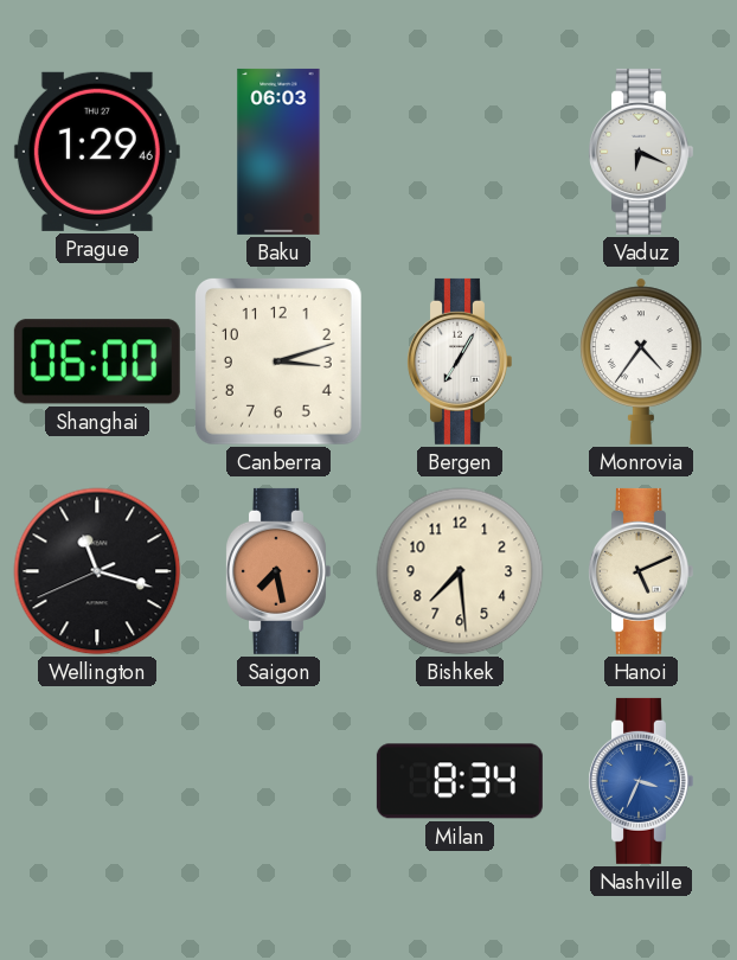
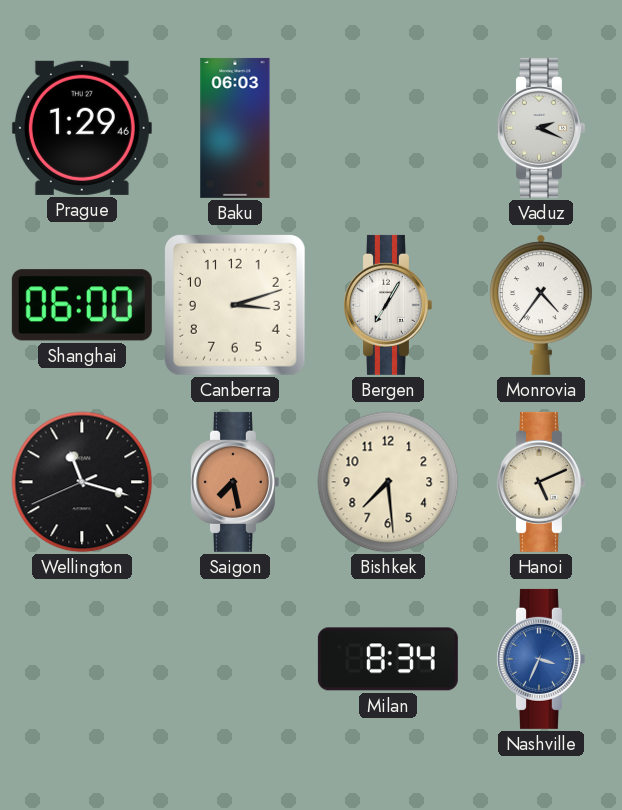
Vaduz: 6:19 -> 2:19
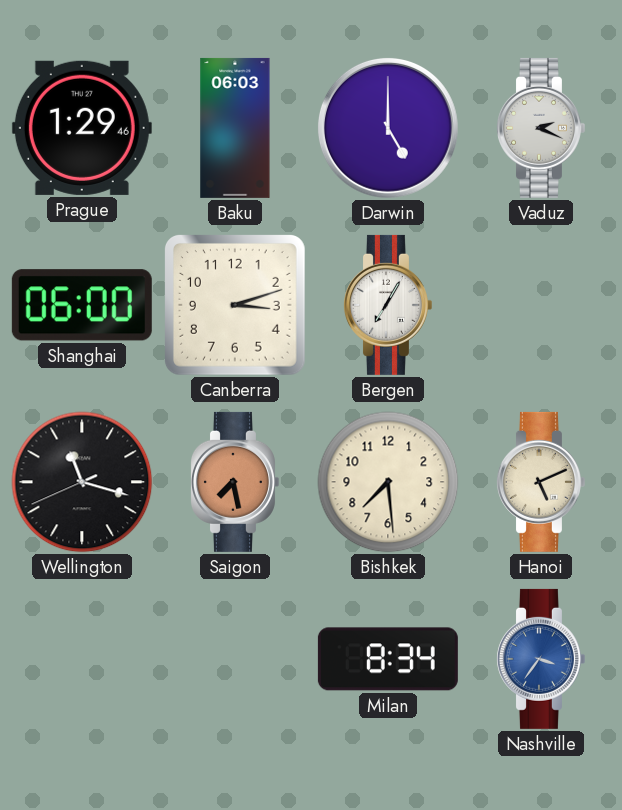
Darwin: none -> 5:00
Monrovia: 4:36 -> none
Nashville: 3:34 -> 3:36
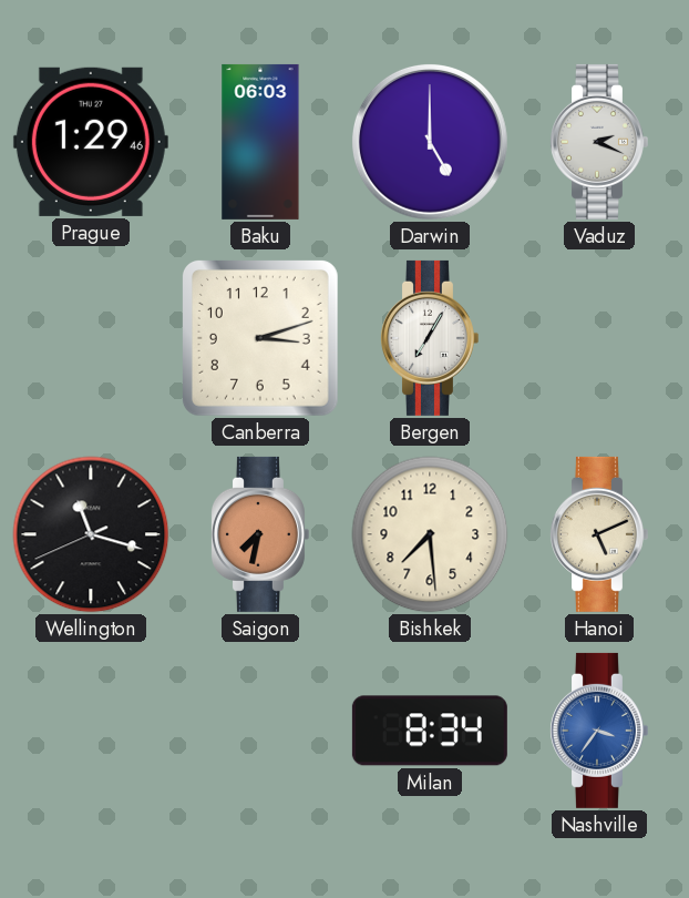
Shanghai: 06:00 -> none
Saigon: 7:28 -> 7:32
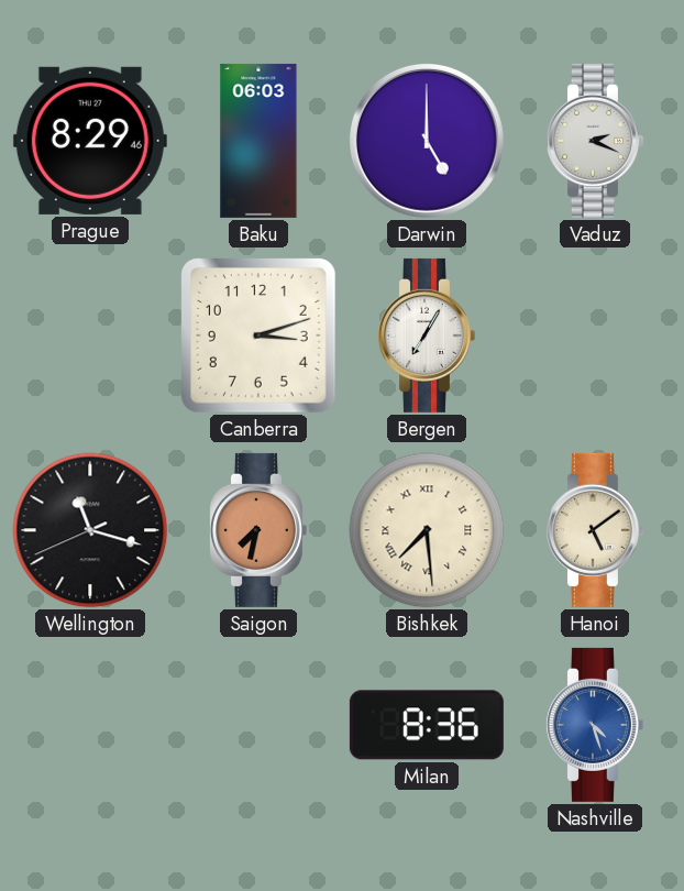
Prague: 1:29 -> 8:29
Bishkek numerals: Arabic -> Roman
Hanoi: 5:11 -> 5:09
Milan: 8:34 -> 8:36
Nashville: 3:36 -> 4:27
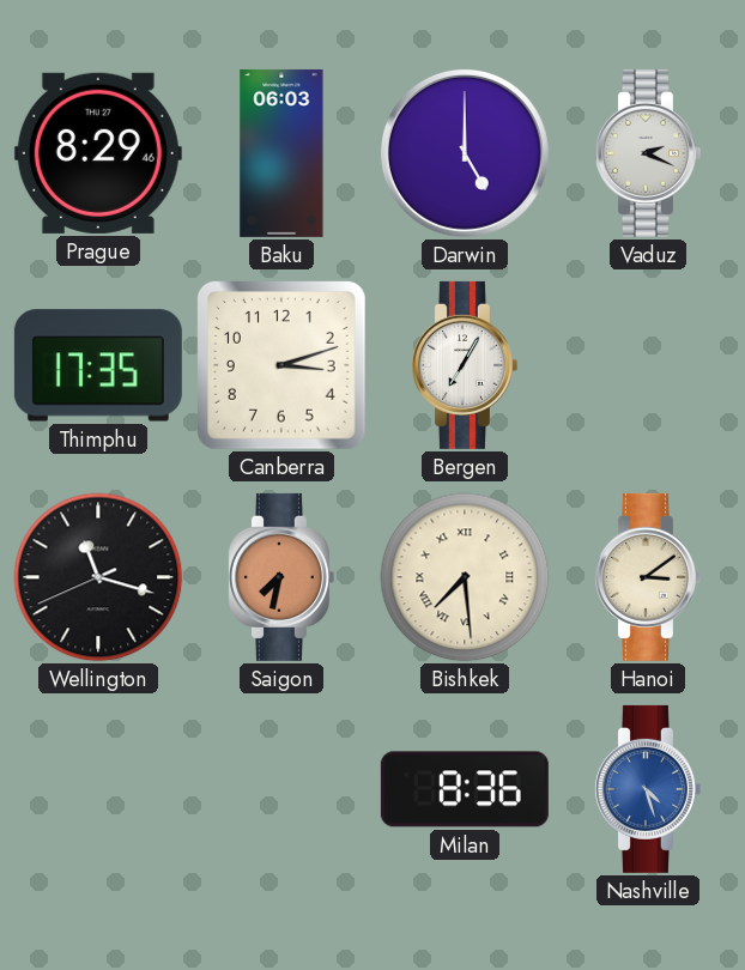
Thimphu: none -> 17:35
Hanoi: 5:09 -> 3:09
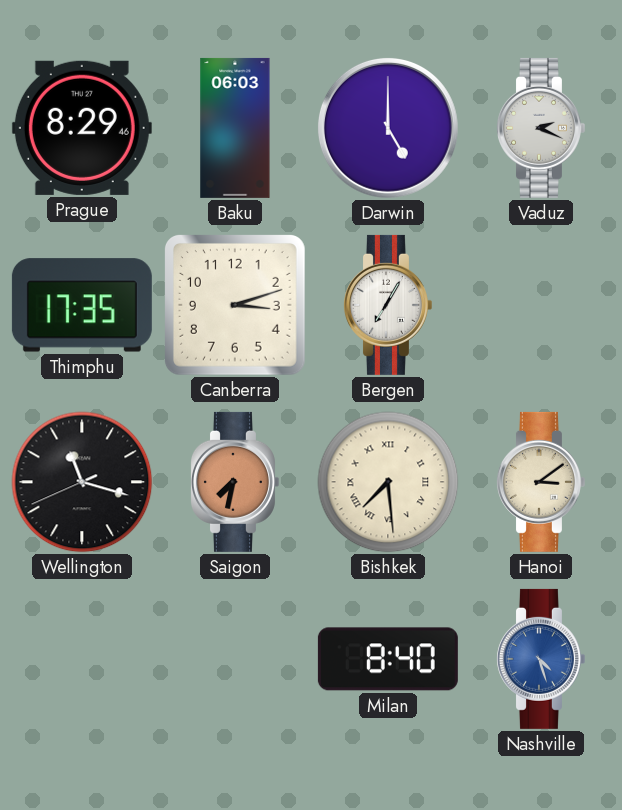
Milan: 8:36 -> 8:40
